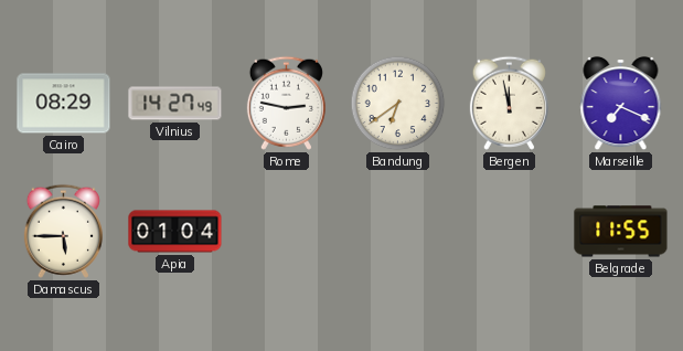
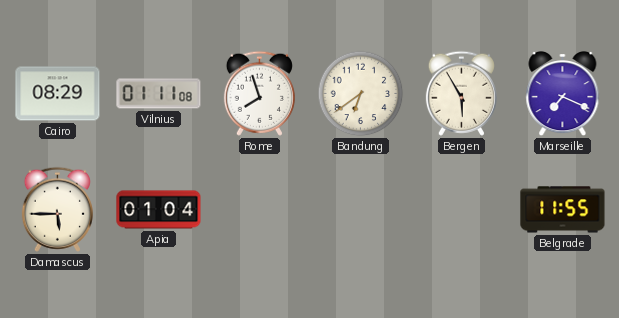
Vilnius: 14:27 -> 01:11
Rome: 2:47 -> 7:57
Bergen: 11:58 -> 5:55
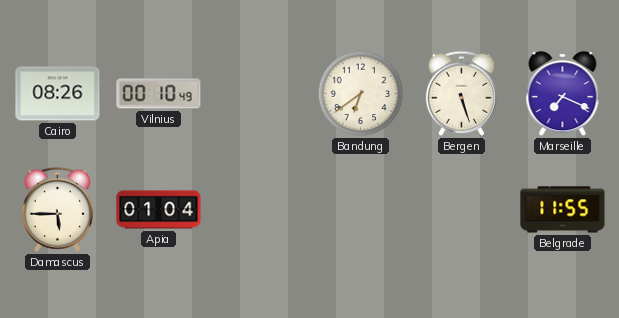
Cairo: 08:29 -> 08:26
Vilnius: 01:11 -> 00:10
Rome: 7:57 -> none
Bergen: 5:55 -> 5:27
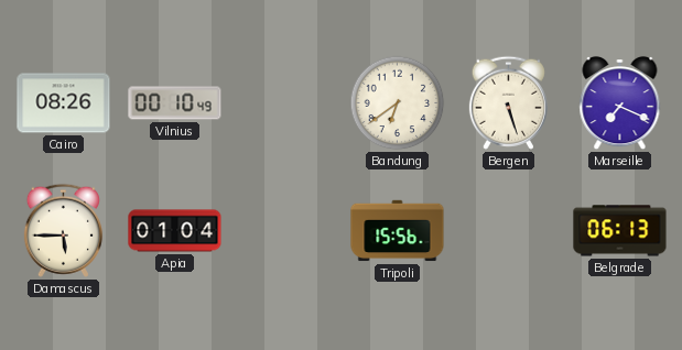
Tripoli: none -> 15:56
Belgrade: 11:55 -> 06:13
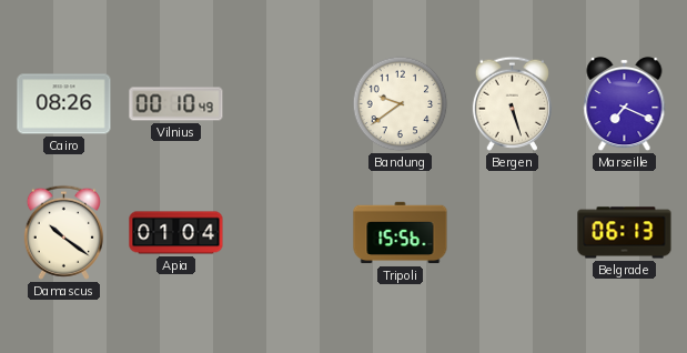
Bandung: 6:39 -> 9:39
Damascus: 5:45 -> 10:21
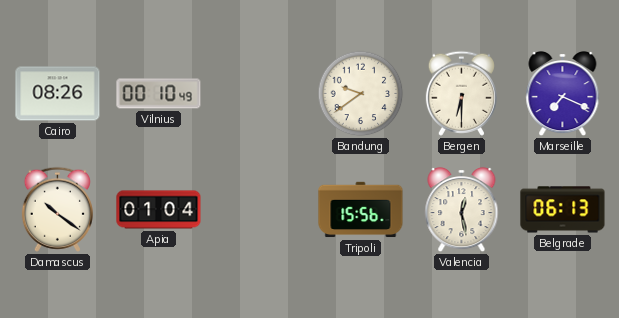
Bergen: 5:27 -> 6:30
Valencia: none -> 12:28
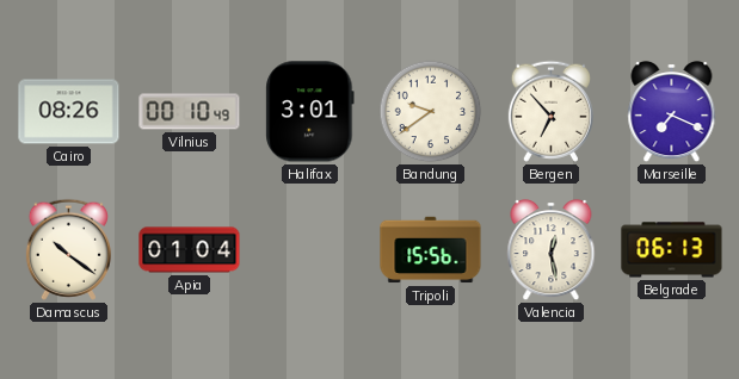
Halifax: none -> 3:01
Bergen: 6:30 -> 6:53
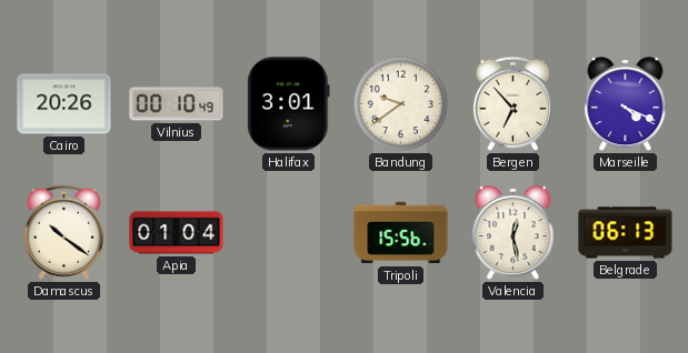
Cairo: 08:26 -> 20:26
Marseille: 7:19 -> 4:19
